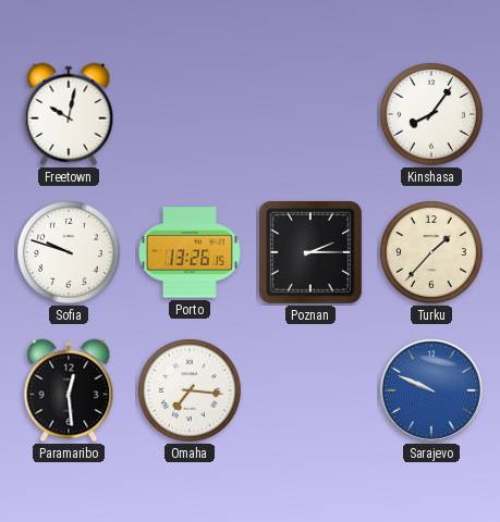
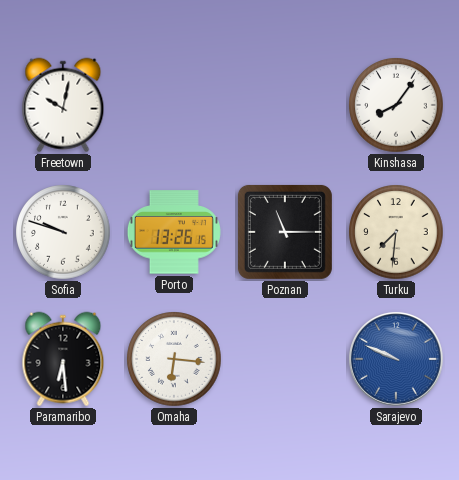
Poznan: 2:15 -> 11:15
Turku: 1:37 -> 7:31
Paramaribo: 12:29 -> 6:29
Omaha: 7:16 -> 6:16
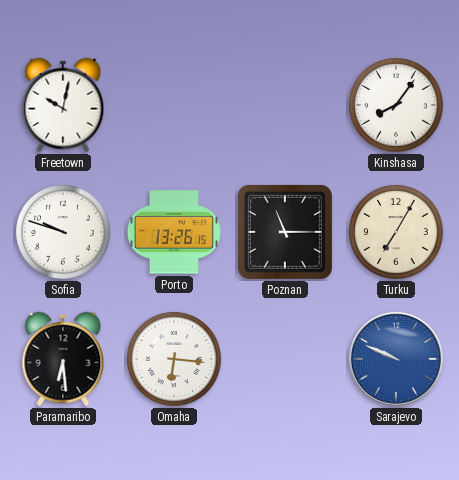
Turku: 7:31 -> 7:05
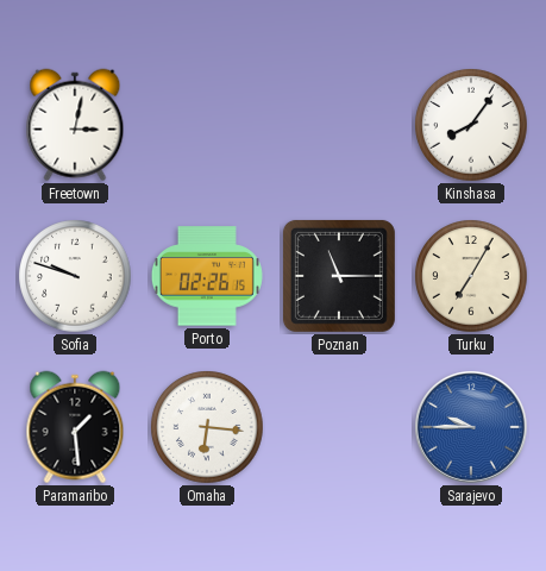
Freetown: 10:02 -> 3:02
Porto: 13:26 -> 02:26
Paramaribo: 6:29 -> 1:29
Sarajevo: 9:49 -> 9:45
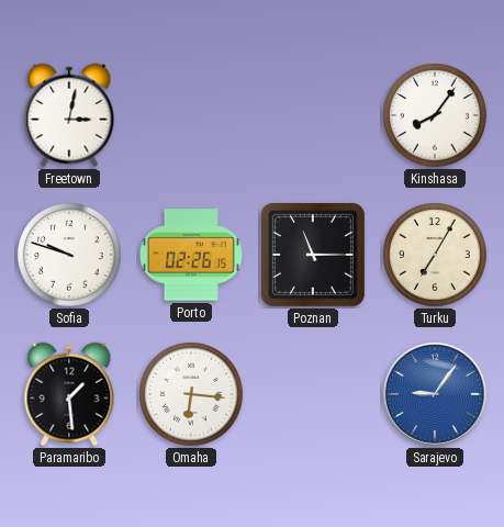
Sarajevo: 9:45 -> 9:06
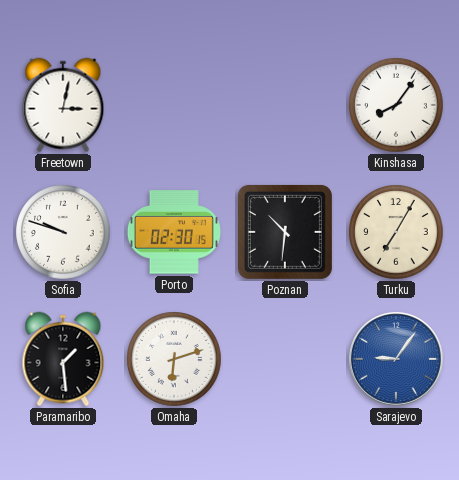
Porto: 02:26 -> 02:30
Poznan: 11:15 -> 10:31
Omaha: 6:16 -> 6:12
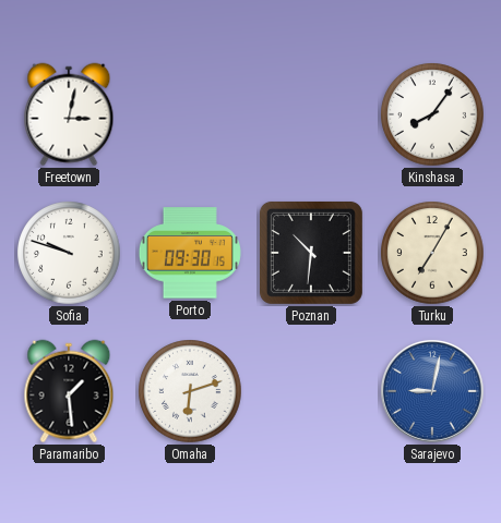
Porto: 02:30 -> 09:30
Sarajevo: 9:06 -> 9:02
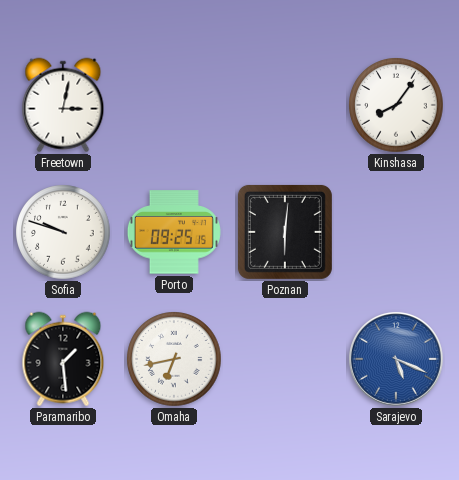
Porto: 09:30 -> 09:25
Poznan: 10:31 -> 6:01
Turku: 7:05 -> none
Omaha: 6:12 -> 6:43
Sarajevo: 9:02 -> 5:19
